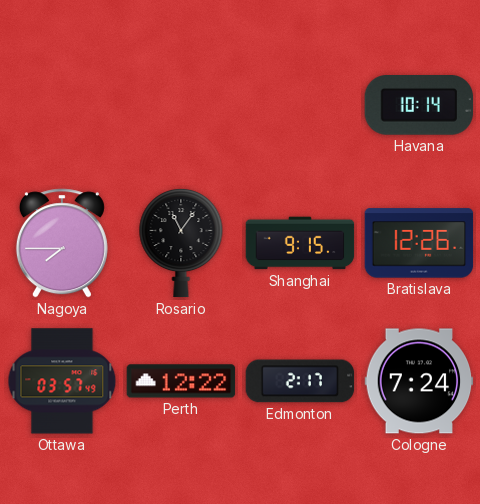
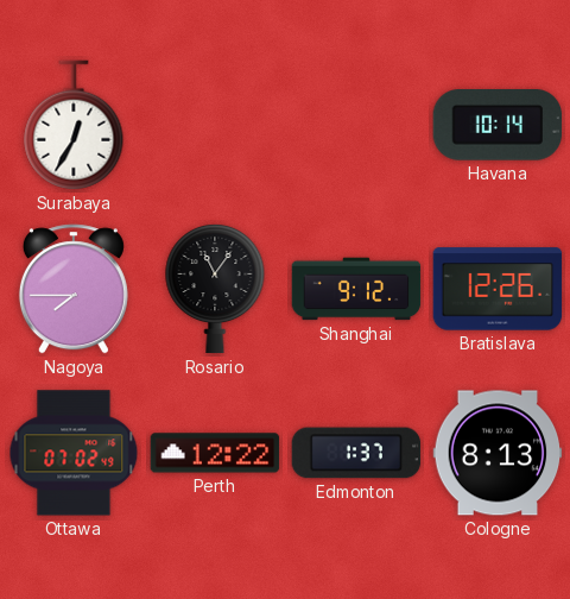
Surabaya: none -> 12:35
Shanghai: 9:15 -> 9:12
Ottawa: 03:57 -> 07:02
Edmonton: 2:17 -> 1:37
Cologne: 7:24 -> 8:13
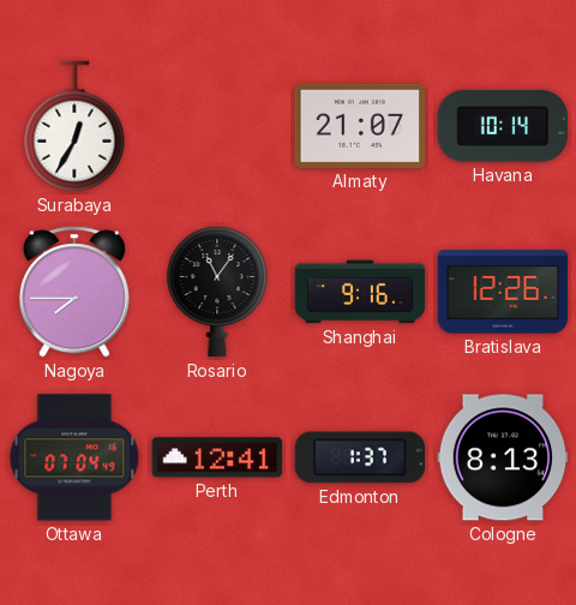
Almaty: none -> 21:07
Shanghai: 9:12 -> 9:16
Ottawa: 07:02 -> 07:04
Perth: 12:22 -> 12:41
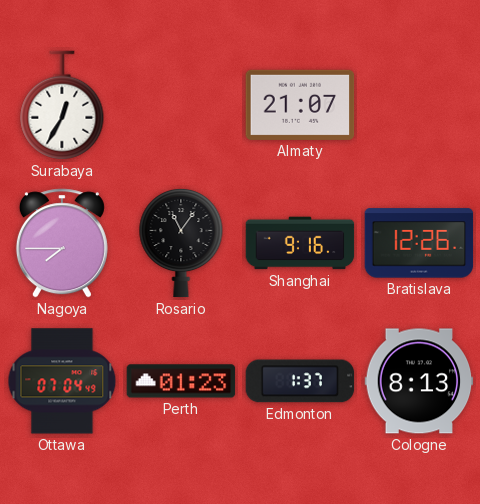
Havana: 10:14 -> none
Perth: 12:41 -> 01:23
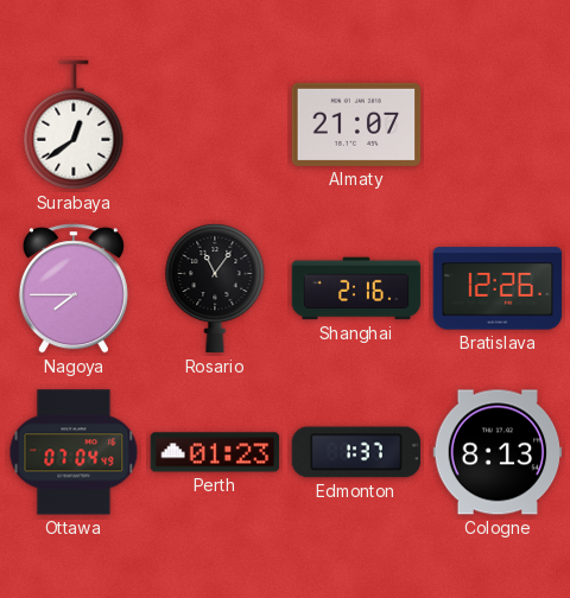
Surabaya: 12:35 -> 12:39
Shanghai: 9:16 -> 2:16
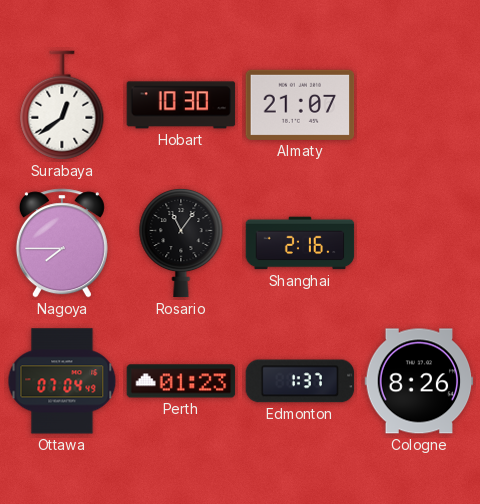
Hobart: none -> 10:30
Bratislava: 12:26 -> none
Cologne: 8:13 -> 8:26
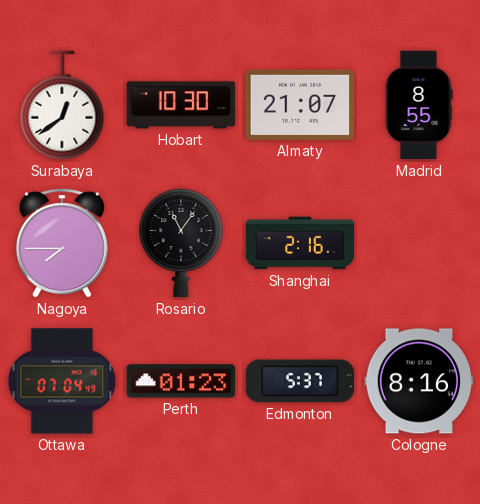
Madrid: none -> 8:55
Edmonton: 1:37 -> 5:37
Cologne: 8:26 -> 8:16
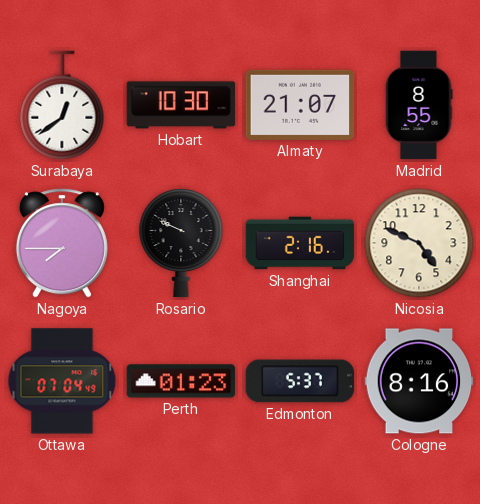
Rosario: 11:06 -> 9:49
Nicosia: none -> 4:49
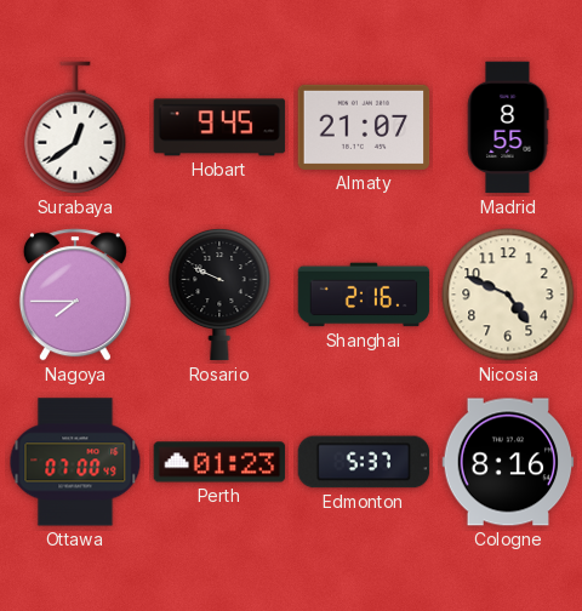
Hobart: 10:30 -> 9:45
Ottawa: 07:04 -> 07:00
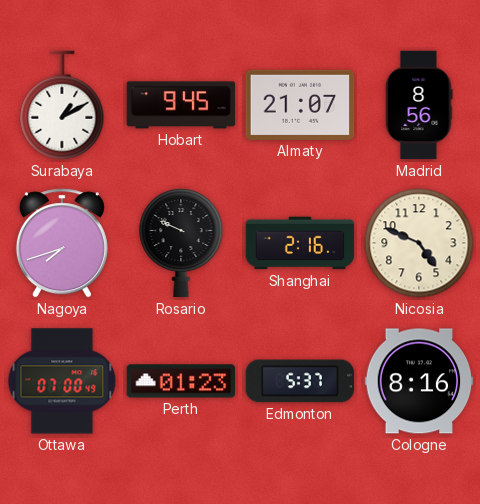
Surabaya: 12:39 -> 1:10
Madrid: 8:55 -> 8:56
Nagoya: 7:45 -> 7:42
